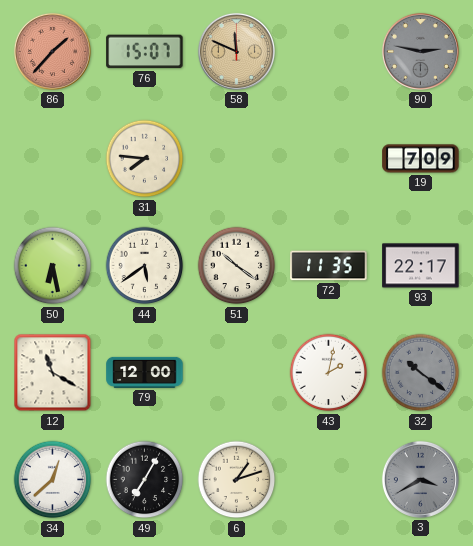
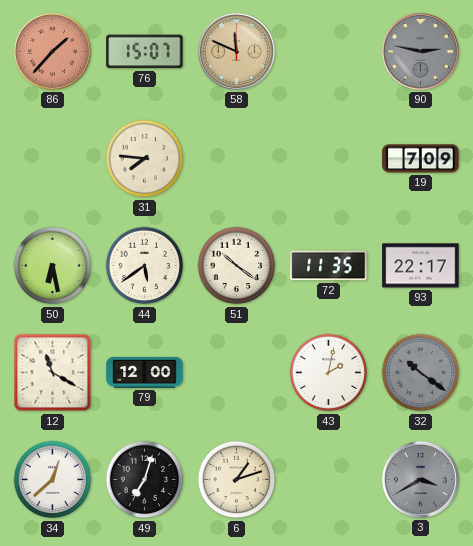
49: 7:05 -> 7:03
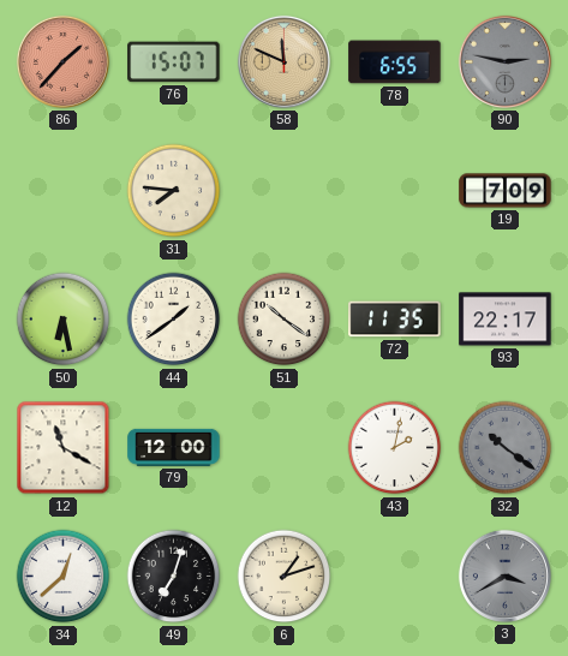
78: none -> 6:55
44: 5:39 -> 1:39
